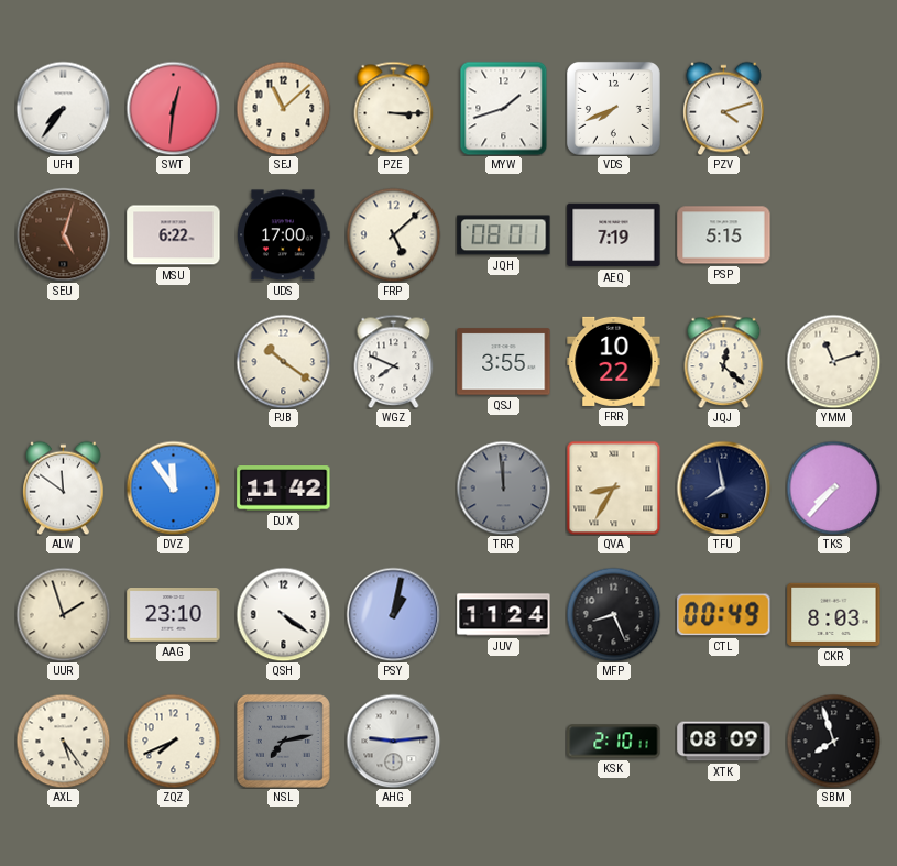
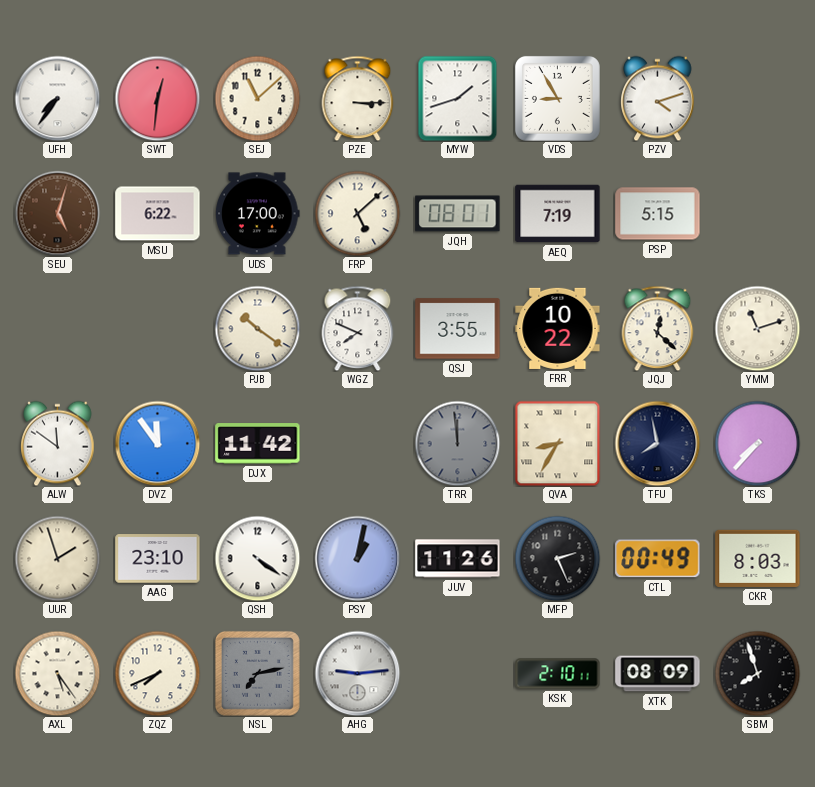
VDS: 7:41 -> 8:55
JUV: 11:24 -> 11:26
MFP: 8:26 -> 2:26
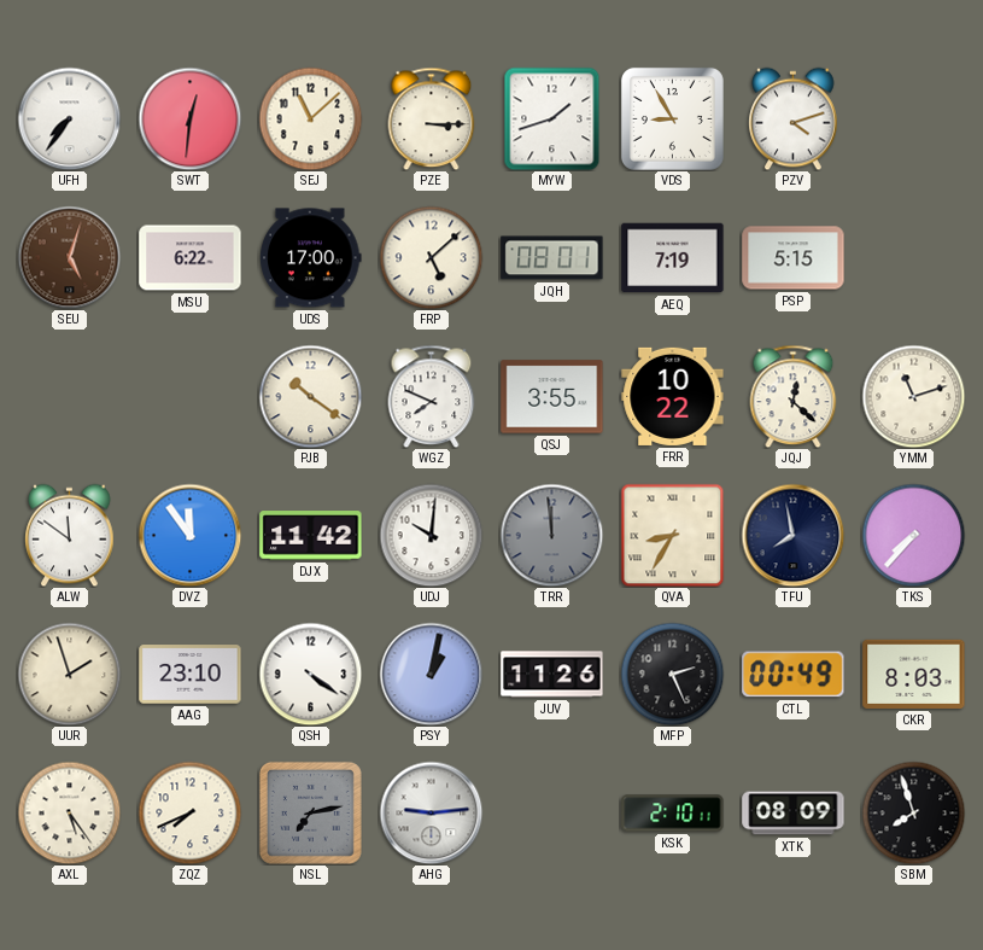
UDJ: none -> 10:01
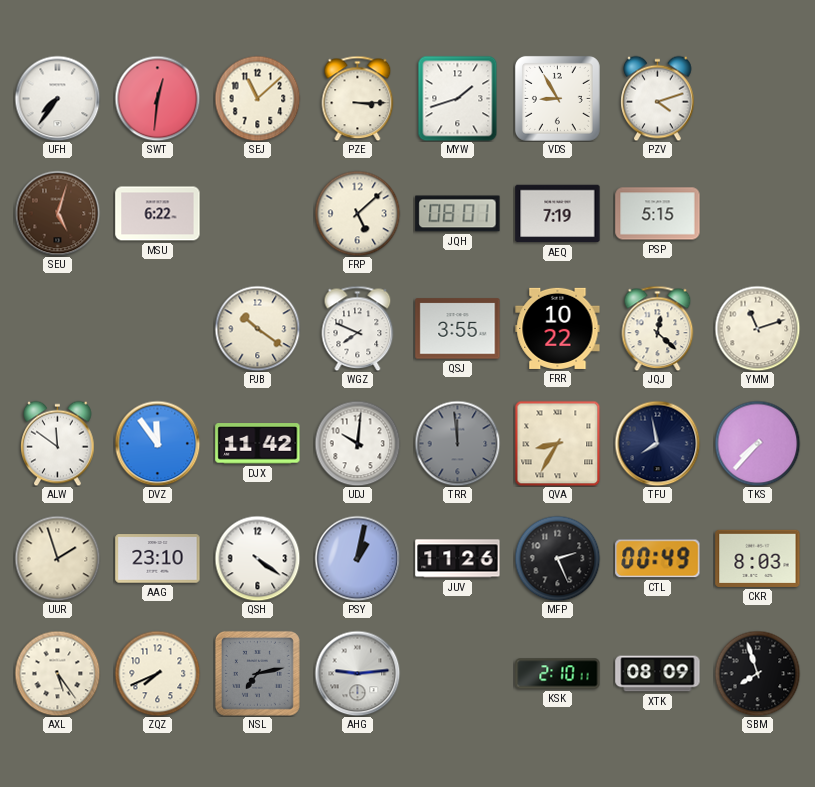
UDS: 17:00 -> none
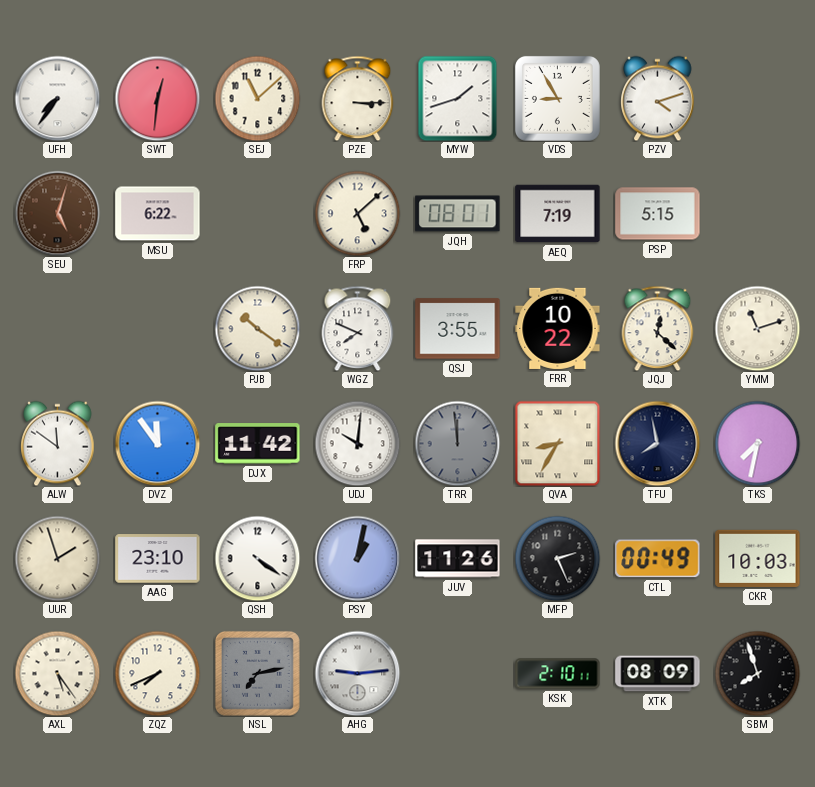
TKS: 7:37 -> 7:32
CKR: 8:03 -> 10:03
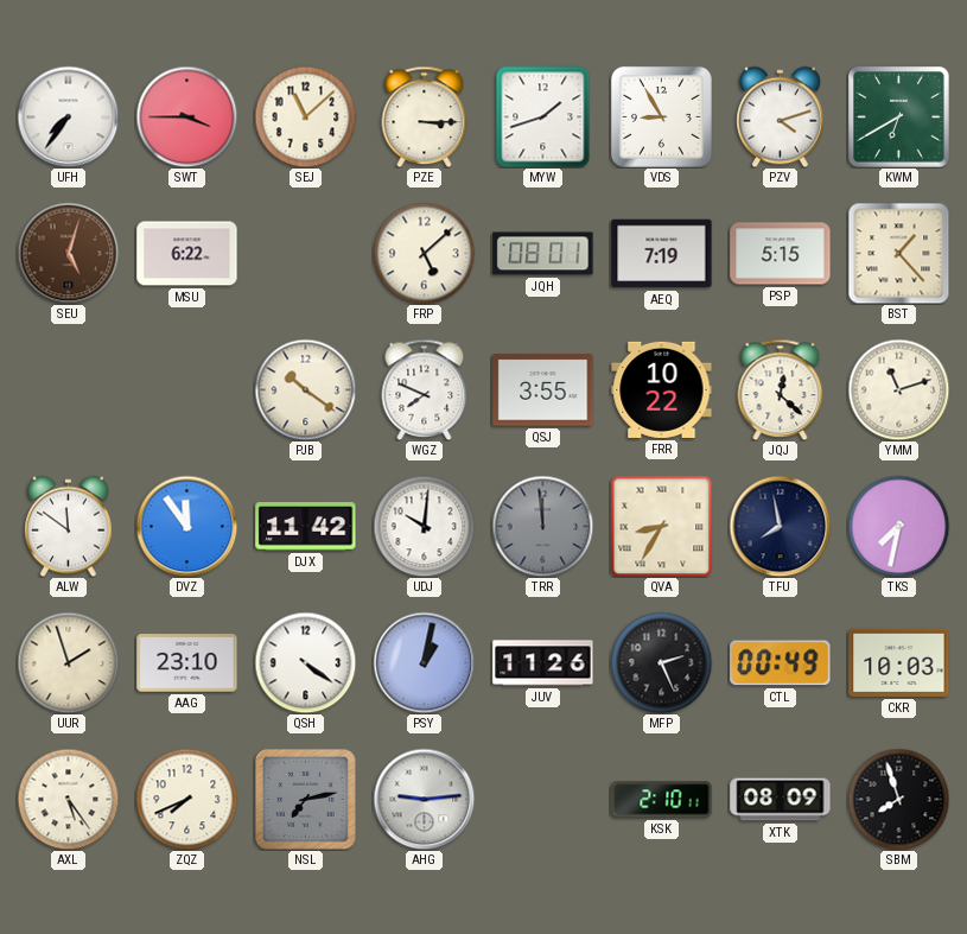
SWT: 12:31 -> 3:45
KWM: none -> 6:40
BST: none -> 1:23
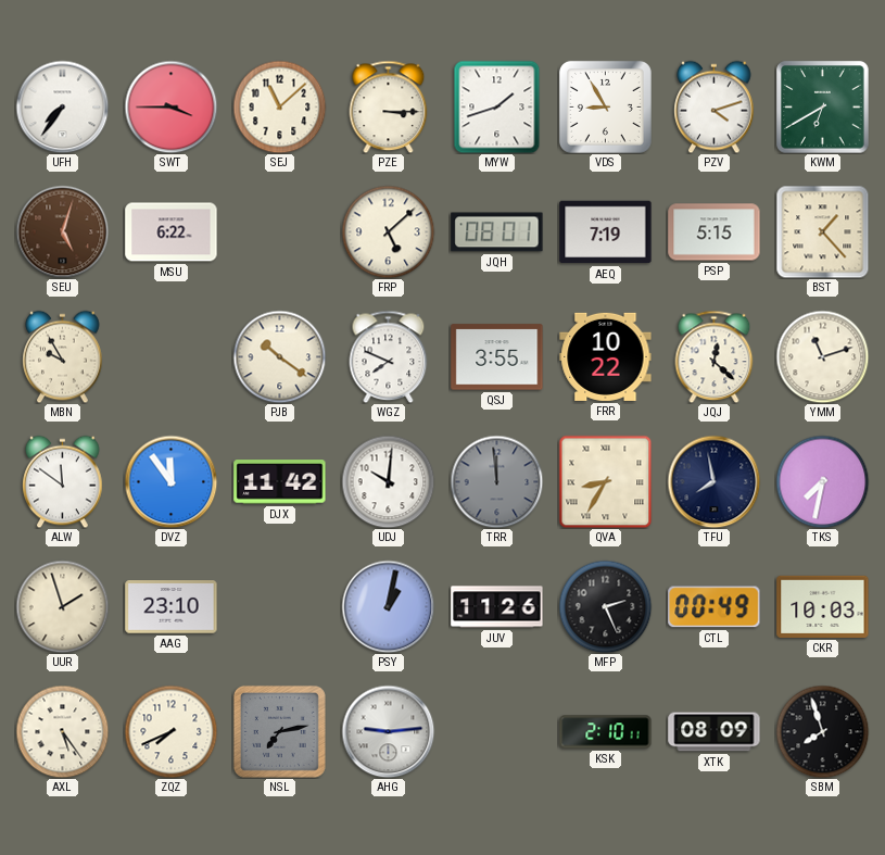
MBN: none -> 9:55
QSH: 4:21 -> none
